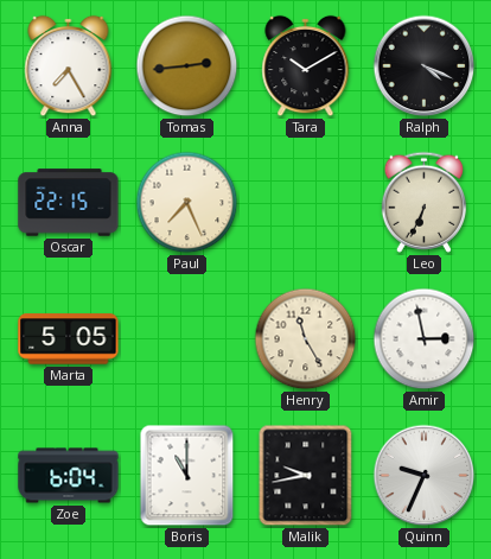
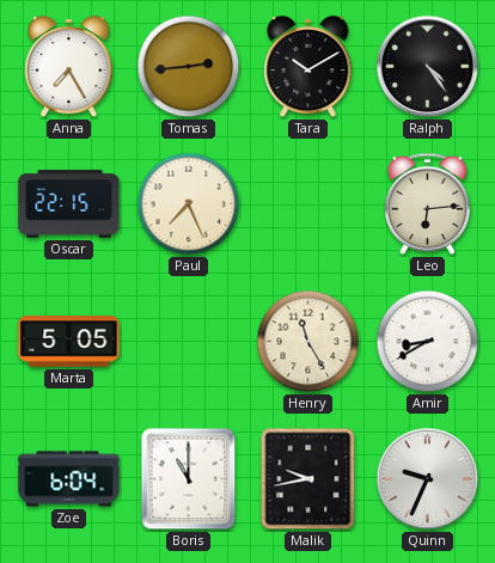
Ralph: 4:19 -> 4:24
Leo: 6:34 -> 6:14
Amir: 2:58 -> 8:40
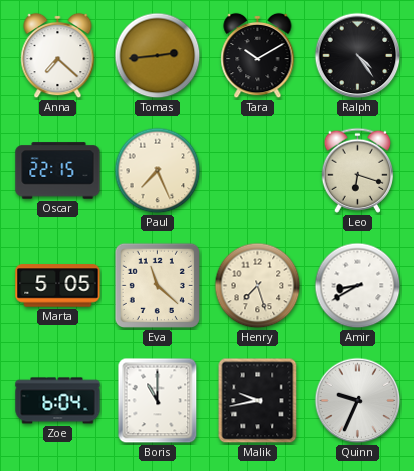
Anna: 7:25 -> 7:22
Leo: 6:14 -> 6:18
Eva: none -> 11:22
Henry: 11:25 -> 7:27
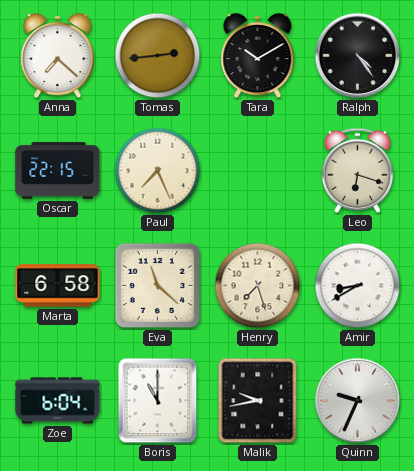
Marta: 5:05 -> 6:58
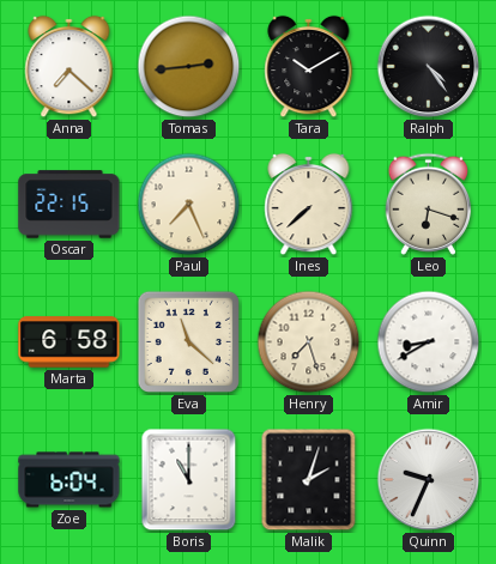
Ines: none -> 7:38
Malik: 9:43 -> 2:03
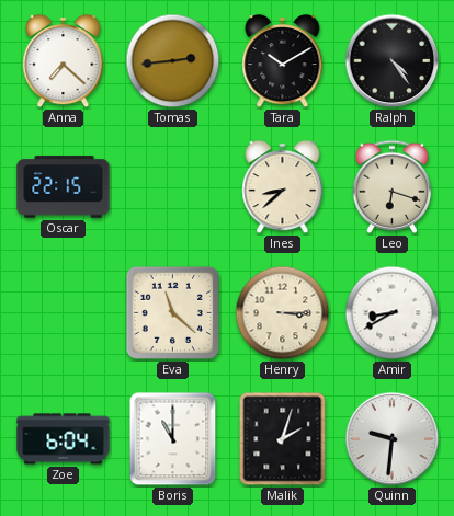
Paul: 7:26 -> none
Ines: 7:38 -> 8:38
Marta: 6:58 -> none
Henry: 7:27 -> 3:15
Quinn: 9:34 -> 9:31
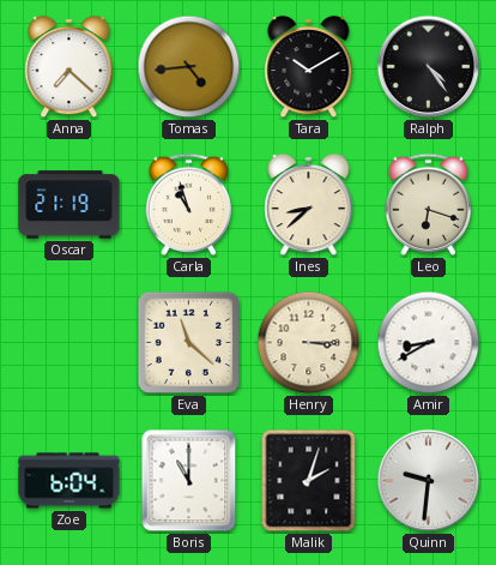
Tomas: 2:44 -> 4:44
Oscar: 22:15 -> 21:19
Carla: none -> 10:57
